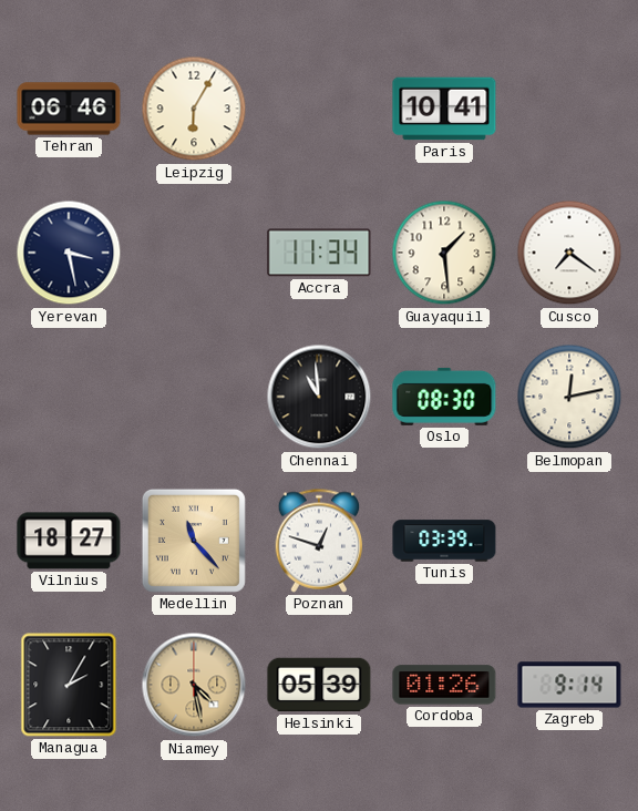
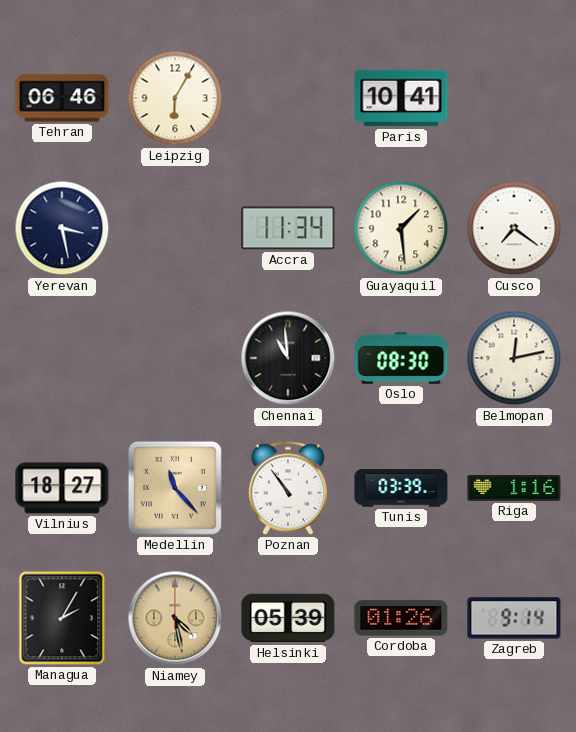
Poznan: 12:48 -> 10:54
Riga: none -> 1:16
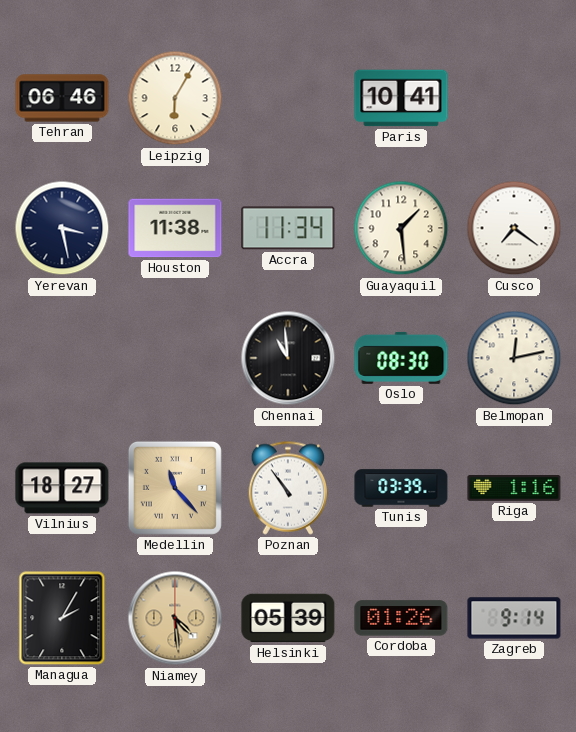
Houston: none -> 11:38
Niamey: 4:28 -> 4:29
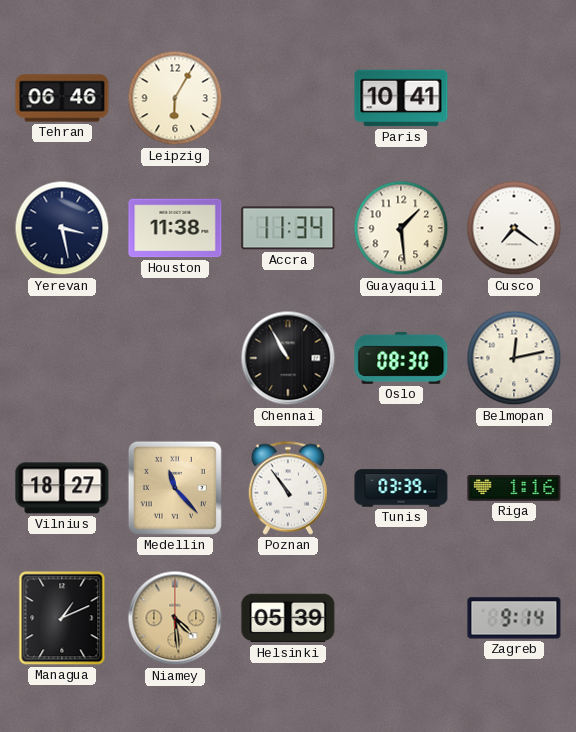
Chennai: 10:59 -> 10:55
Managua: 2:05 -> 1:11
Cordoba: 01:26 -> none
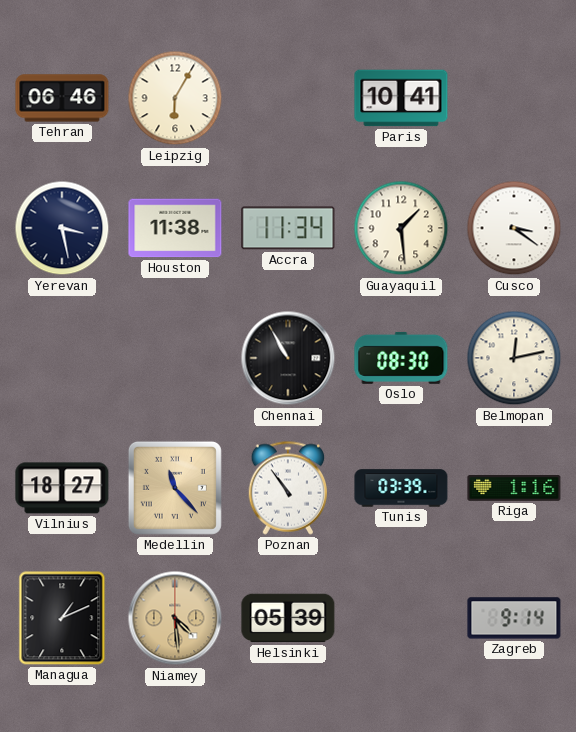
Cusco: 7:21 -> 3:21
